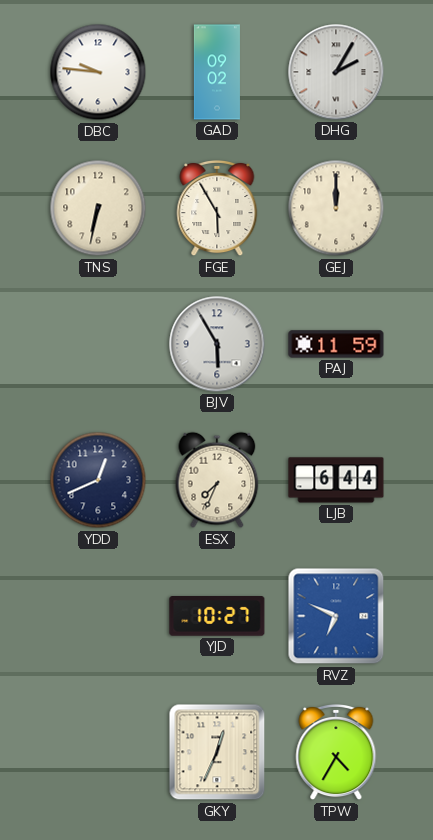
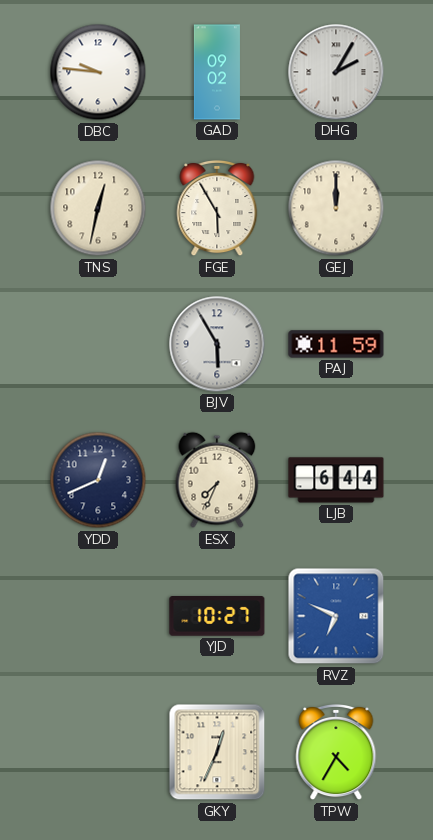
TNS: 6:32 -> 12:32
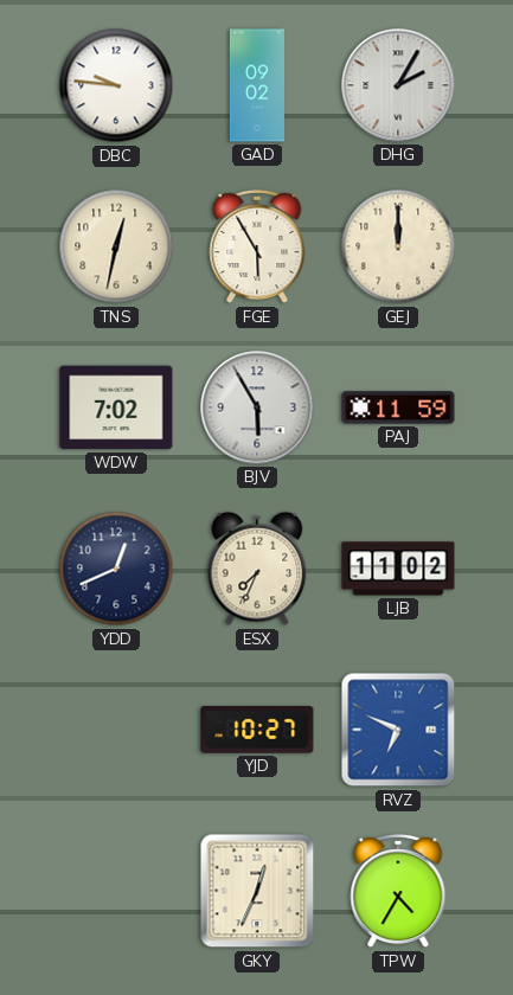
WDW: none -> 7:02
LJB: 6:44 -> 11:02
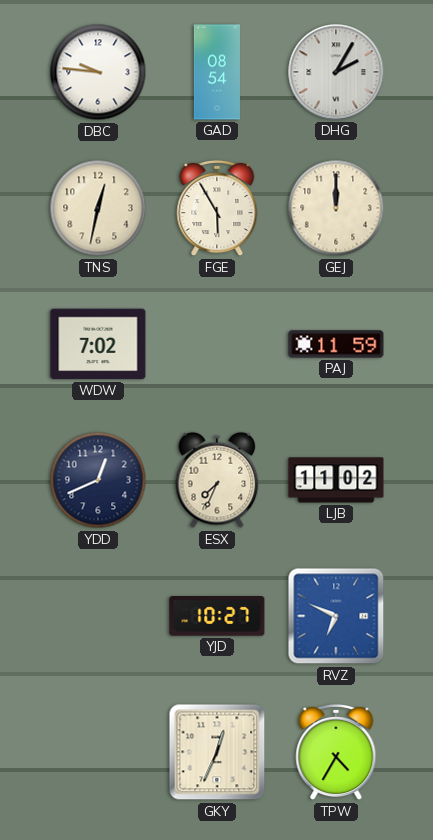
GAD: 09:02 -> 08:54
BJV: 5:55 -> none
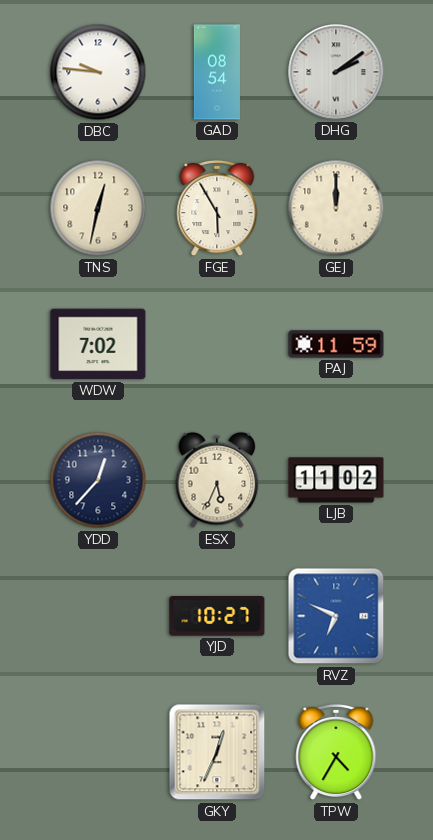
DHG: 2:05 -> 2:09
YDD: 12:41 -> 12:37
ESX: 7:34 -> 5:34
